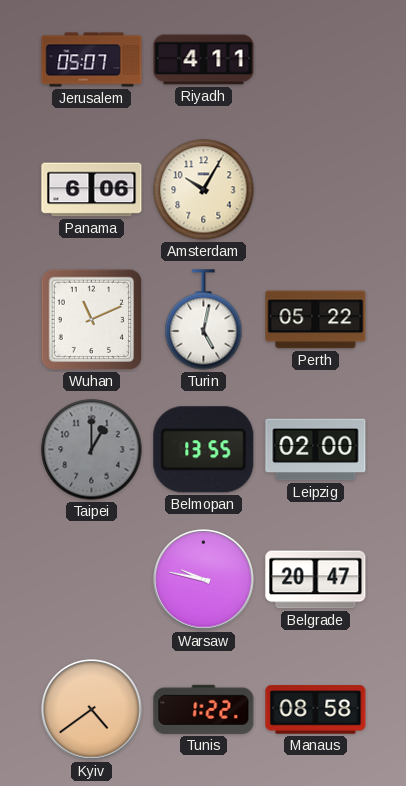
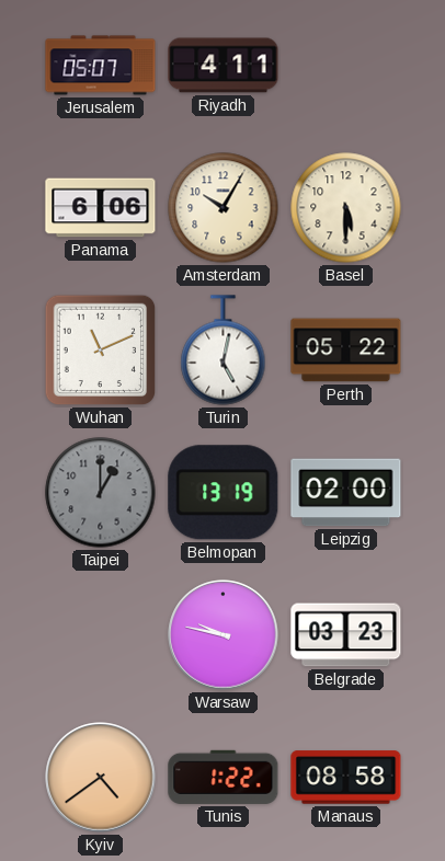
Basel: none -> 5:30
Belmopan: 13:55 -> 13:19
Belgrade: 20:47 -> 03:23
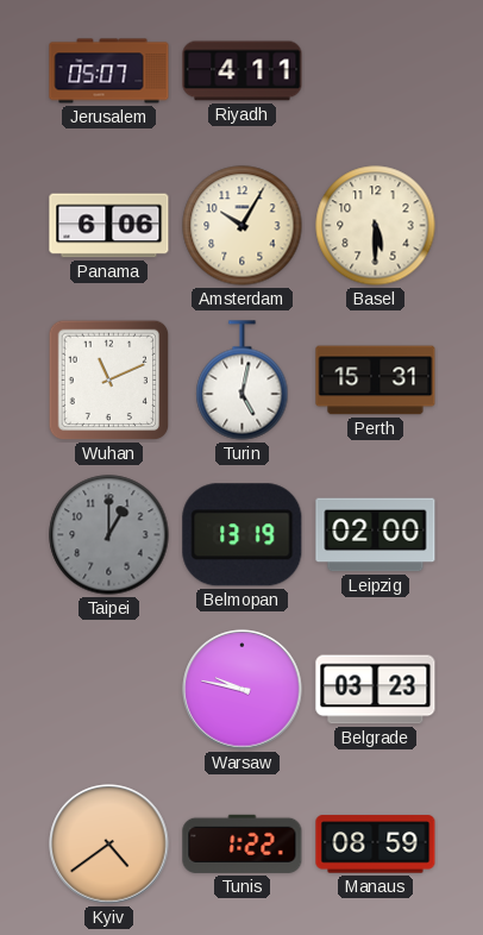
Perth: 05:22 -> 15:31
Manaus: 08:58 -> 08:59
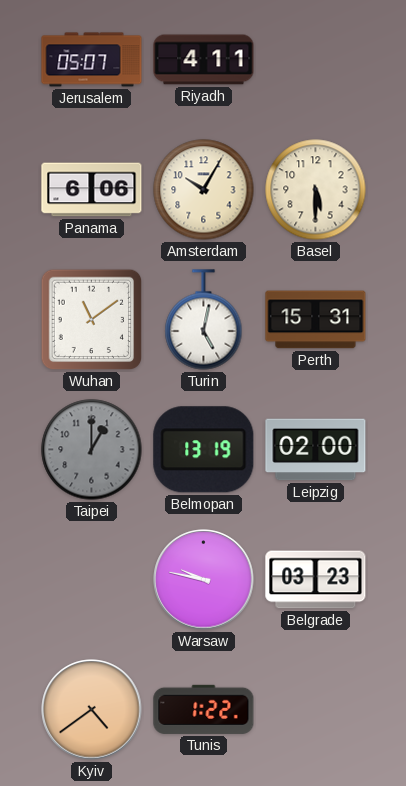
Wuhan: 11:11 -> 11:09
Manaus: 08:59 -> none
